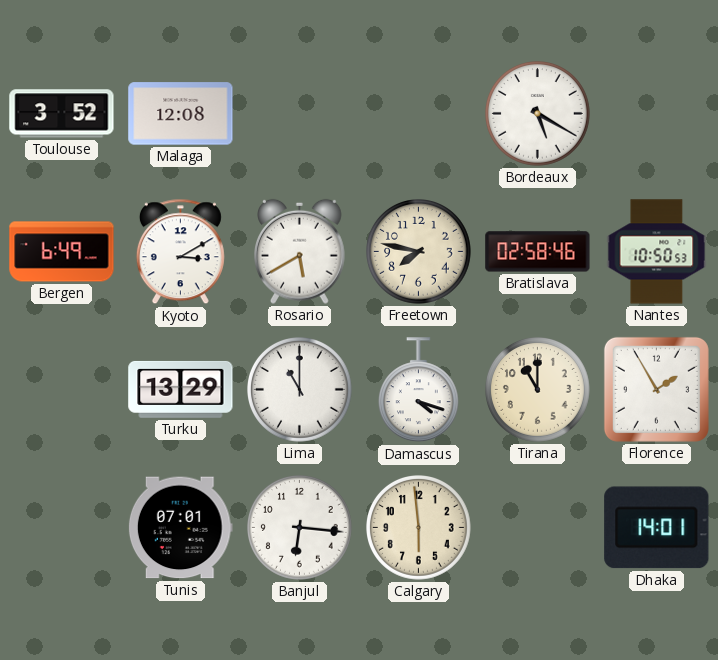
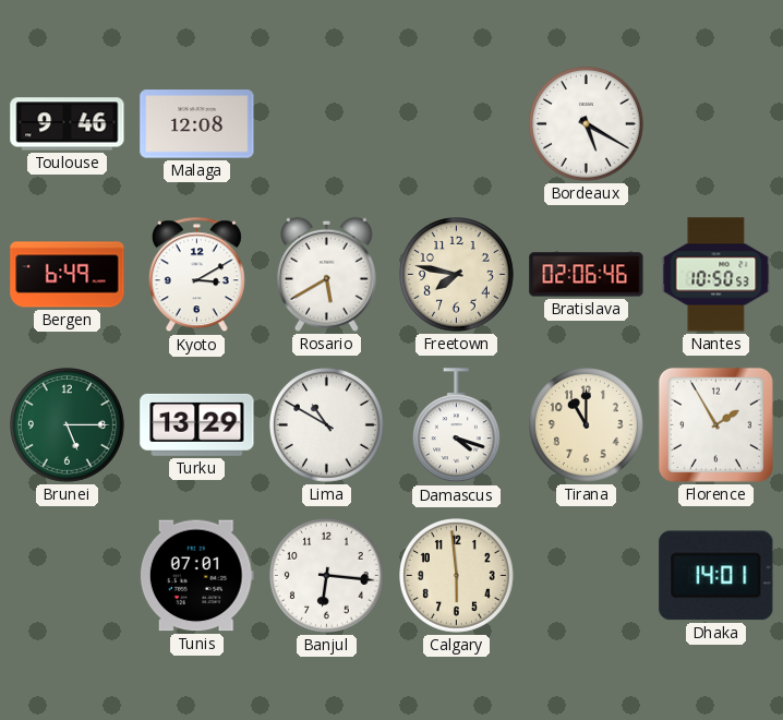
Toulouse: 3:52 -> 9:46
Bratislava: 02:58 -> 02:06
Brunei: none -> 5:15
Lima: 11:00 -> 10:50
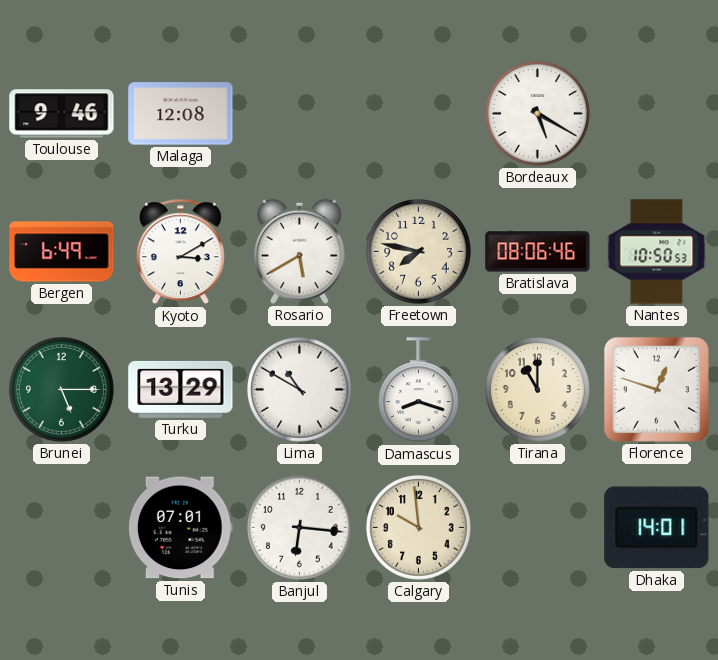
Bratislava: 02:06 -> 08:06
Damascus: 4:18 -> 8:18
Florence: 1:55 -> 12:48
Calgary: 5:59 -> 9:59
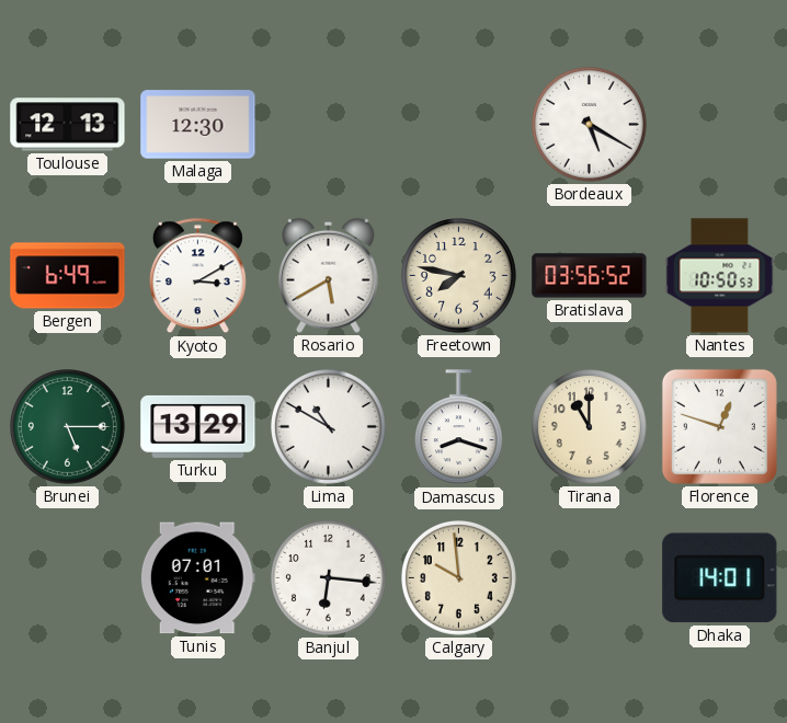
Toulouse: 9:46 -> 12:13
Malaga: 12:08 -> 12:30
Bratislava: 08:06 -> 03:56
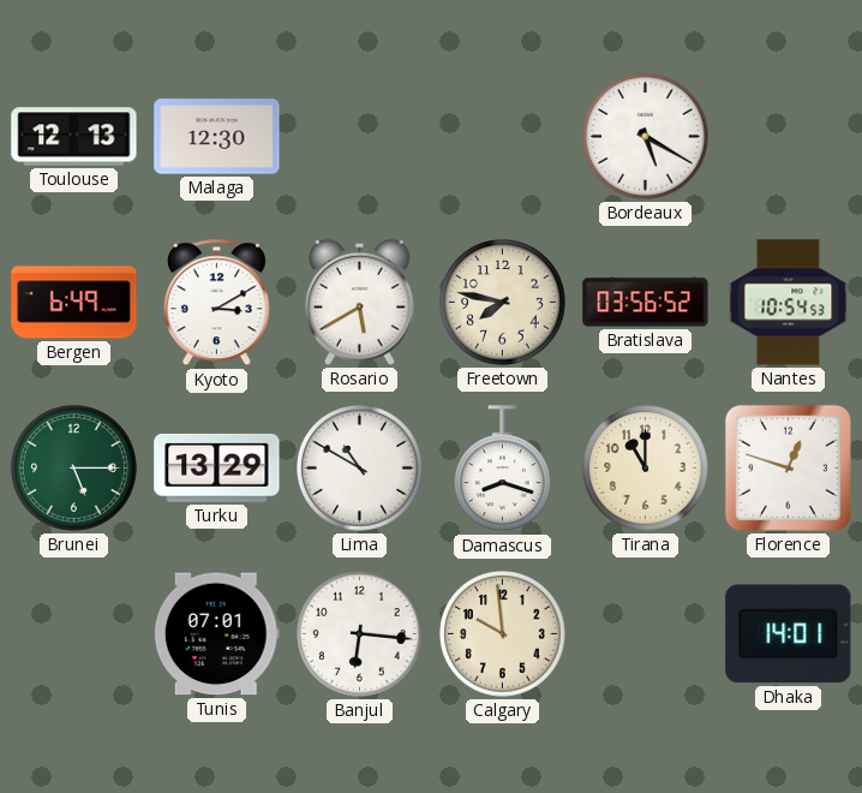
Nantes: 10:50 -> 10:54
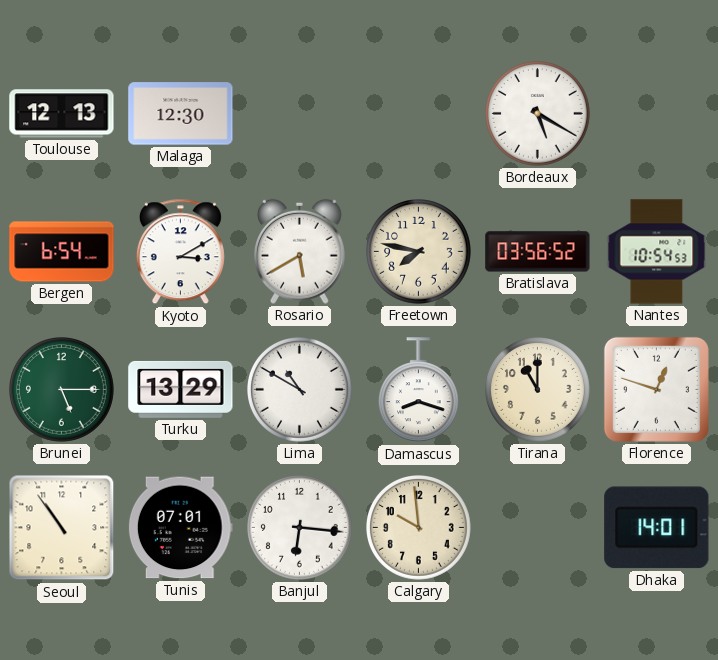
Bergen: 6:49 -> 6:54
Seoul: none -> 10:54
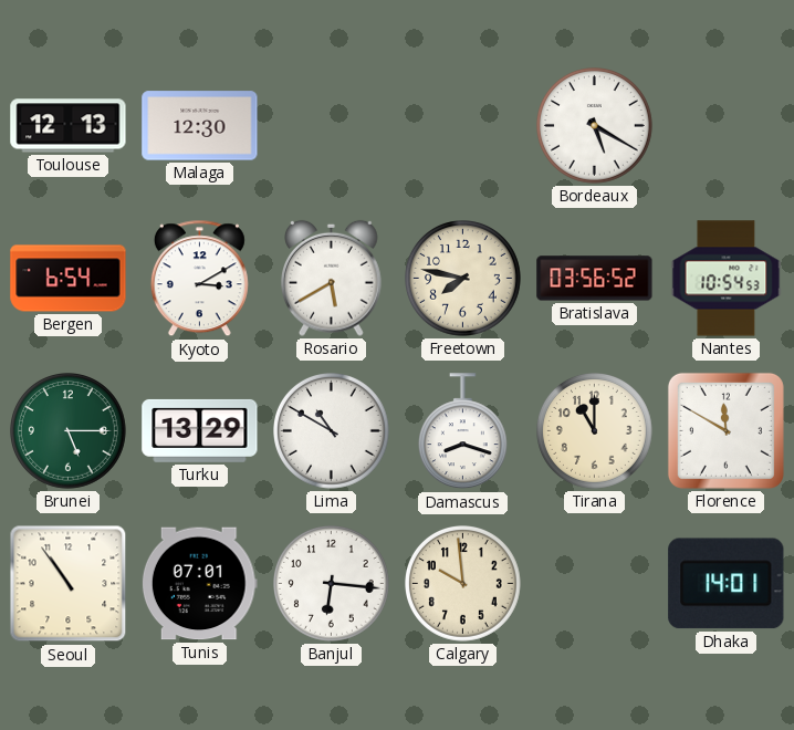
Florence: 12:48 -> 11:50
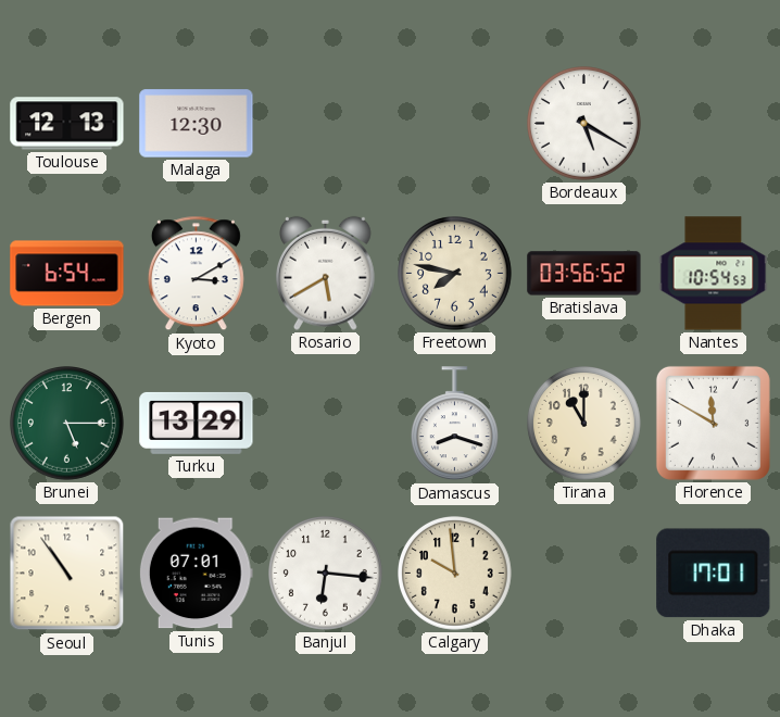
Lima: 10:50 -> none
Dhaka: 14:01 -> 17:01
